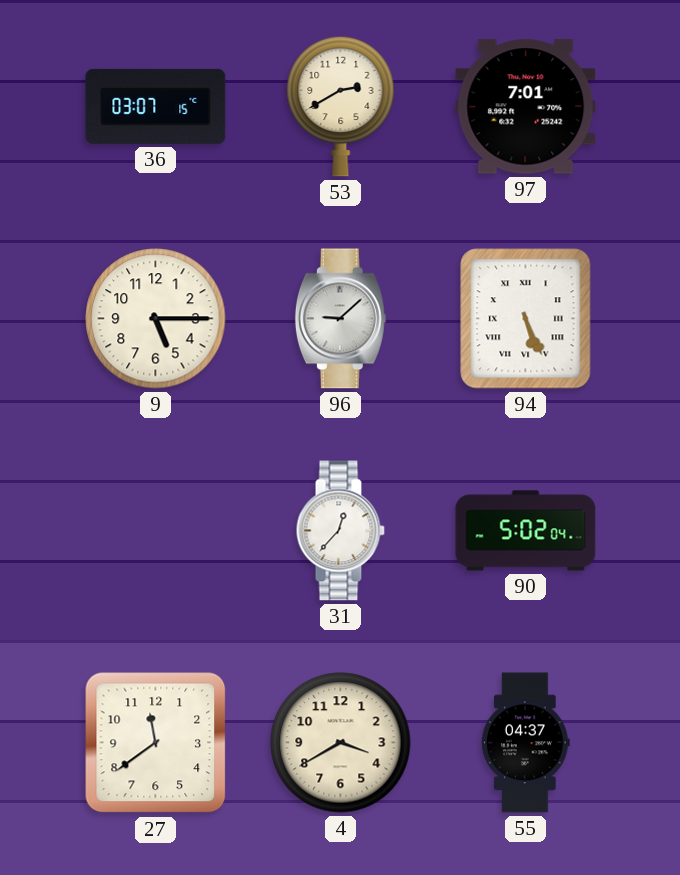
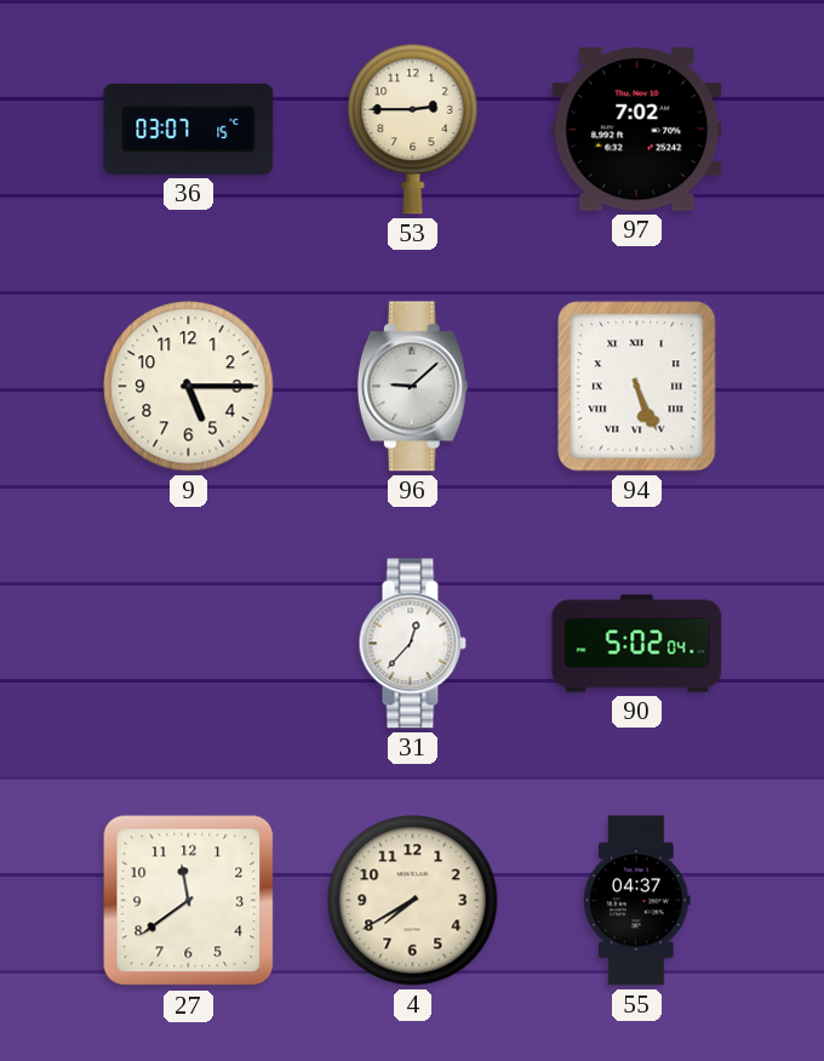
53: 2:40 -> 2:45
97: 7:01 -> 7:02
4: 3:40 -> 7:40
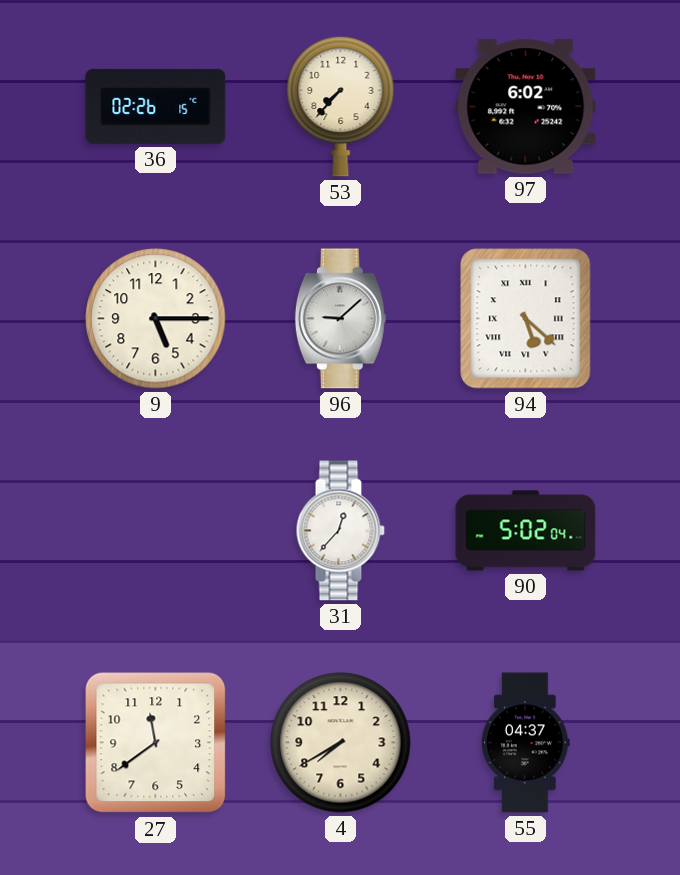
36: 03:07 -> 02:26
53: 2:45 -> 7:37
97: 7:02 -> 6:02
94: 5:26 -> 5:22
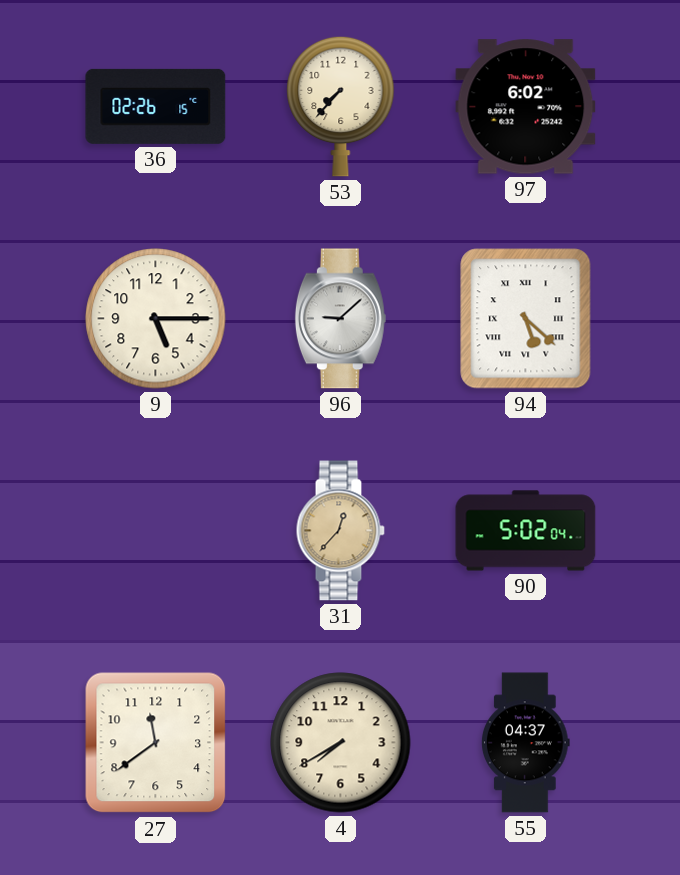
31 dial: white -> champagne
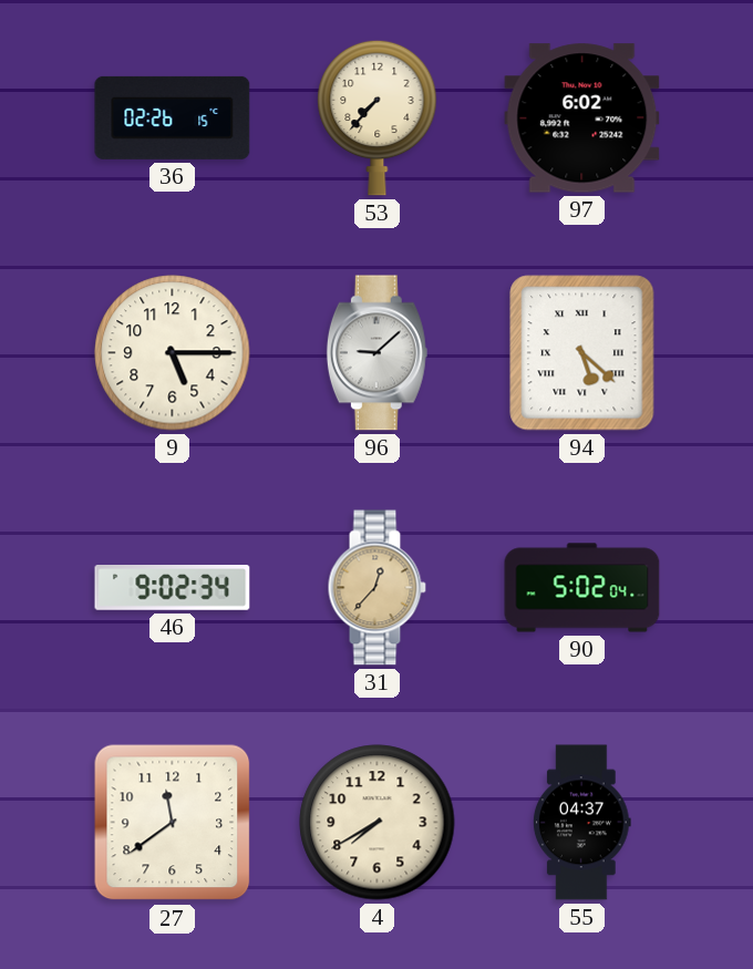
46: none -> 9:02
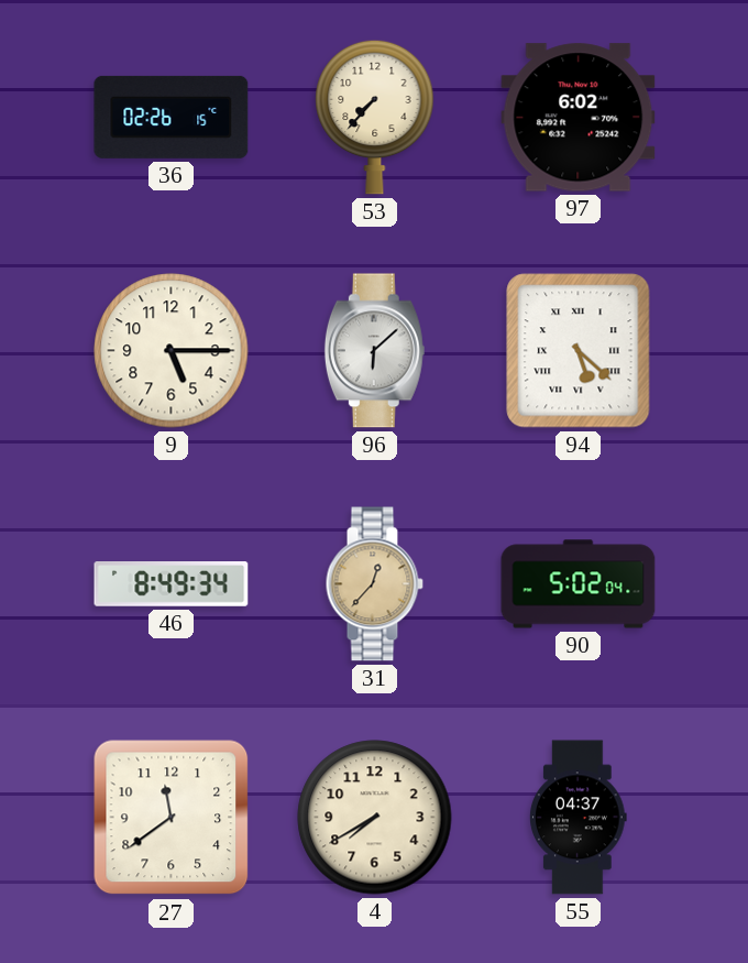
96: 9:08 -> 6:08
46: 9:02 -> 8:49
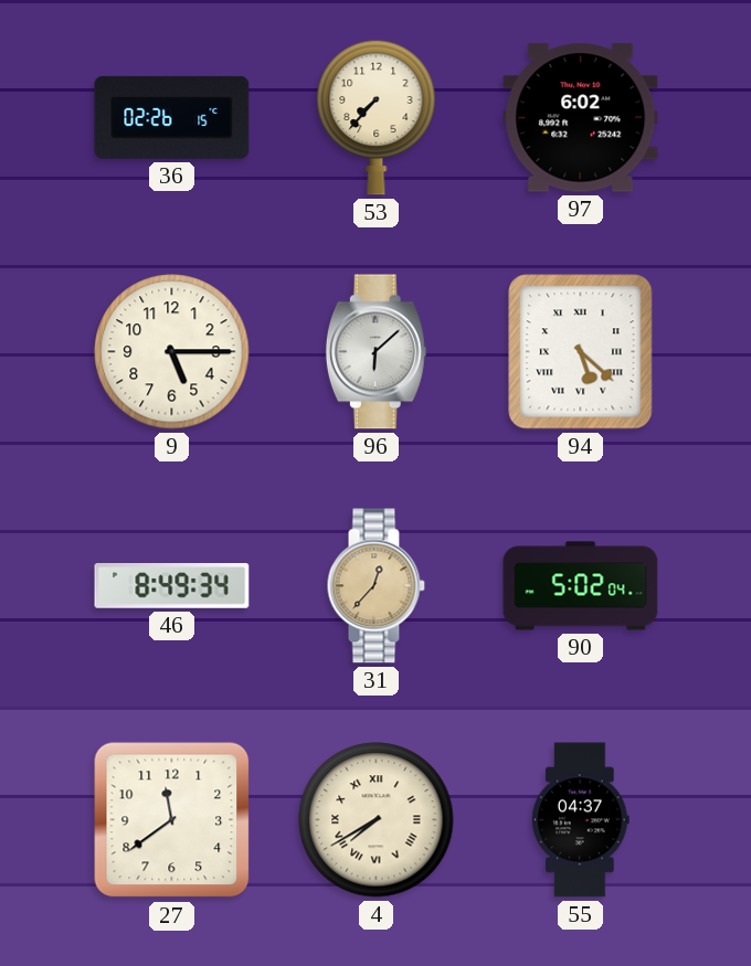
4 numerals: Arabic -> Roman
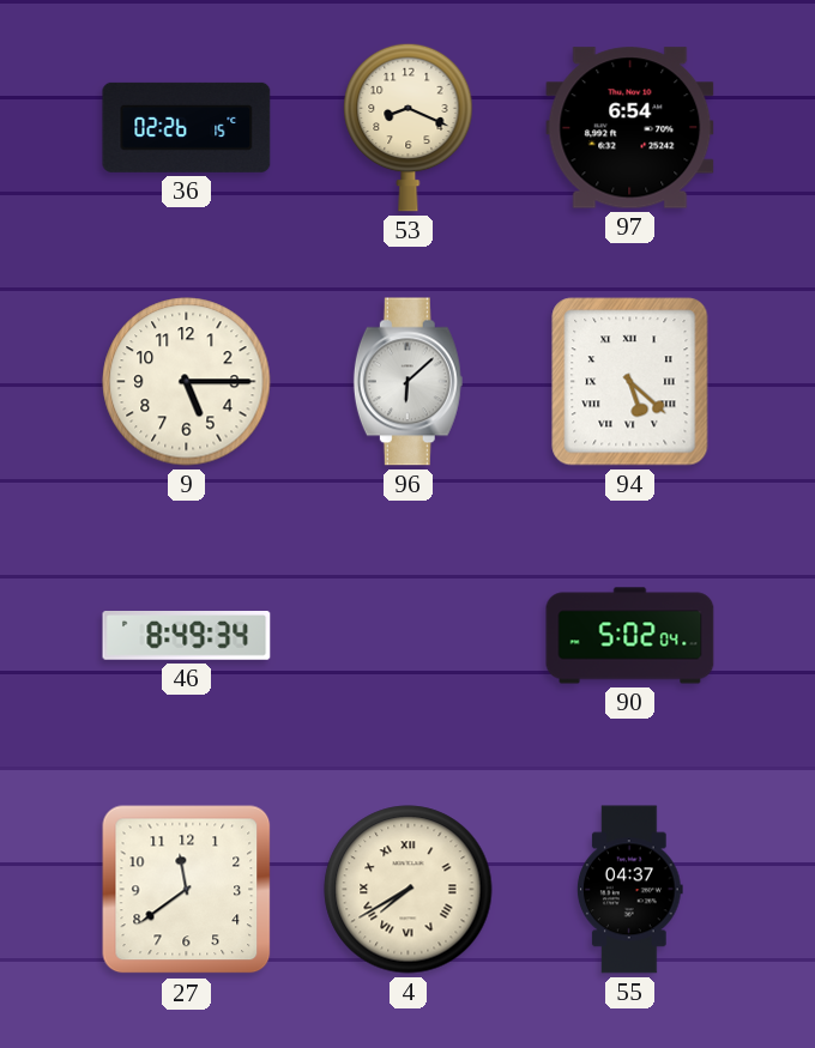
53: 7:37 -> 8:19
97: 6:02 -> 6:54
31: 12:37 -> none
